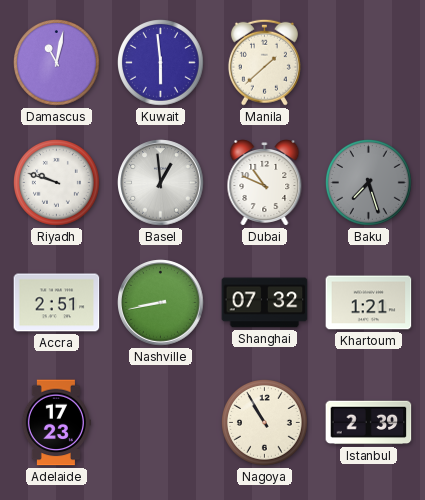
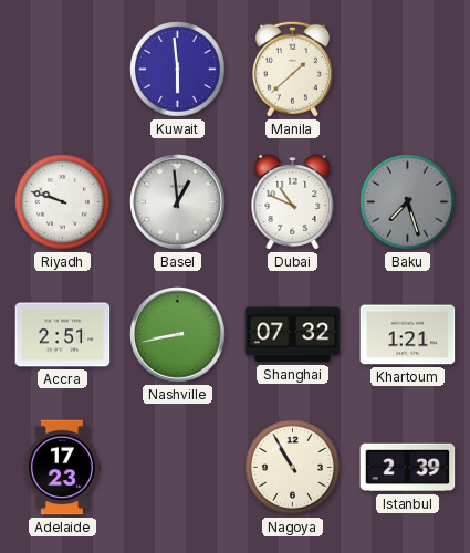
Damascus: 11:02 -> none
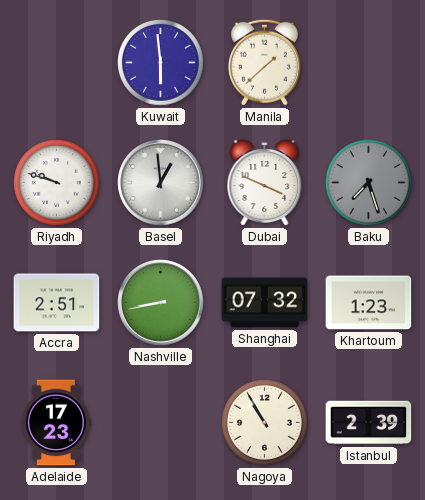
Dubai: 10:49 -> 3:49
Khartoum: 1:21 -> 1:23
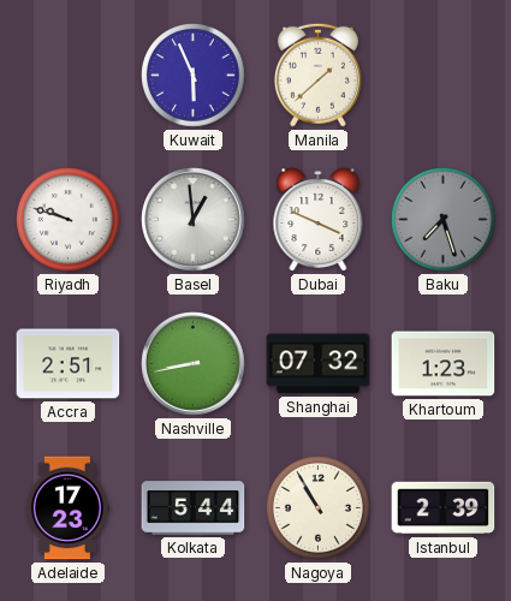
Kuwait: 5:59 -> 5:56
Kolkata: none -> 5:44
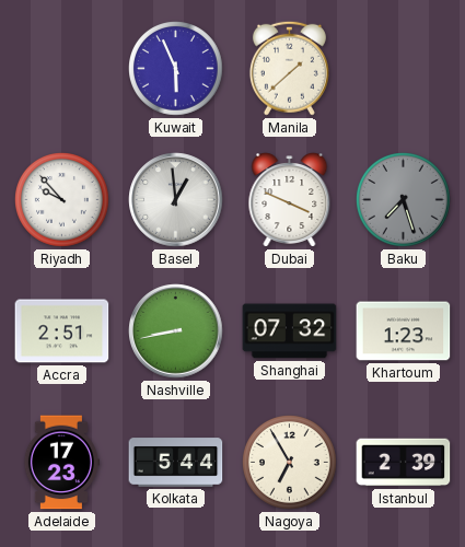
Riyadh: 9:48 -> 9:53
Nagoya: 10:55 -> 6:55
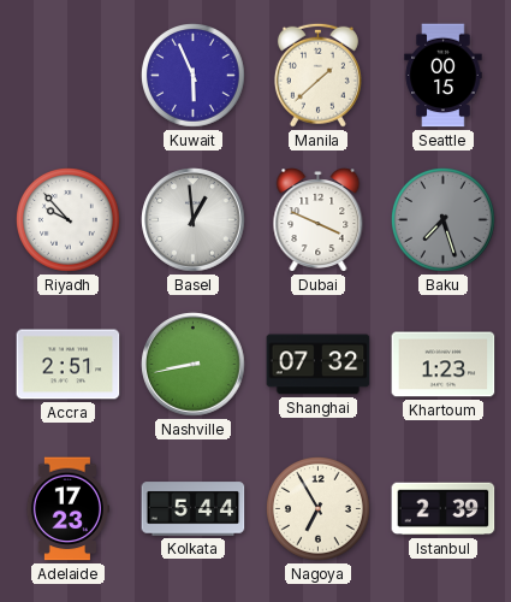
Seattle: none -> 00:15
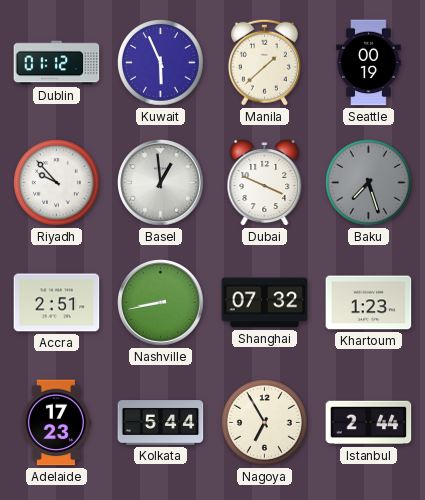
Dublin: none -> 01:12
Seattle: 00:15 -> 00:19
Istanbul: 2:39 -> 2:44
